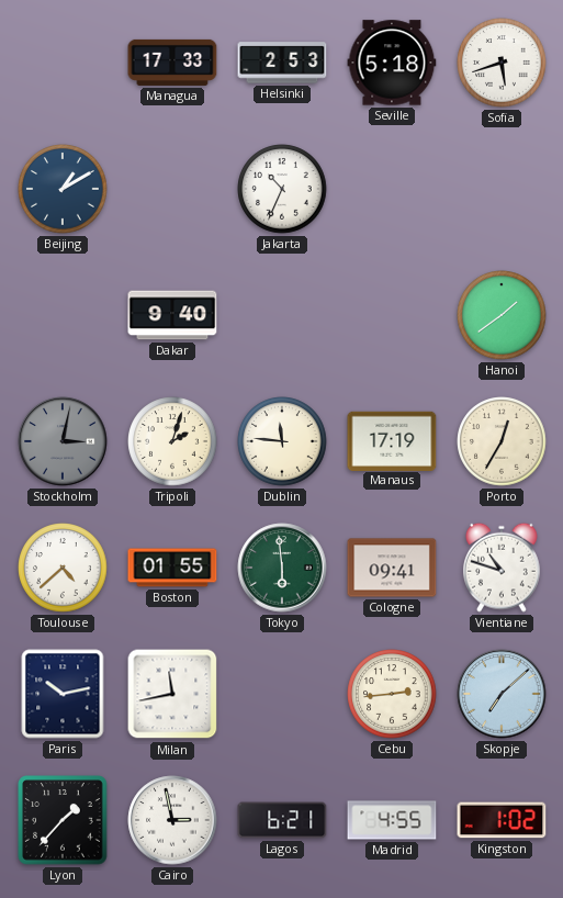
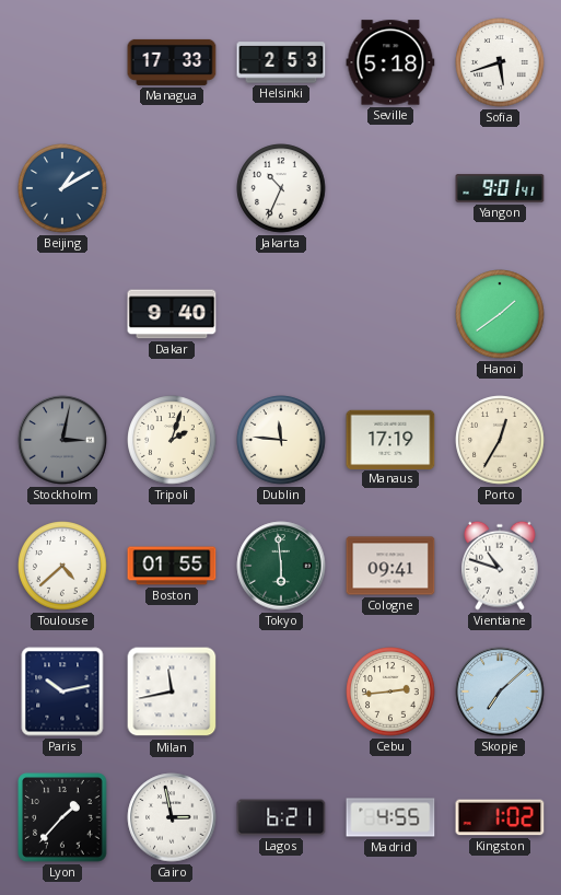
Yangon: none -> 9:01
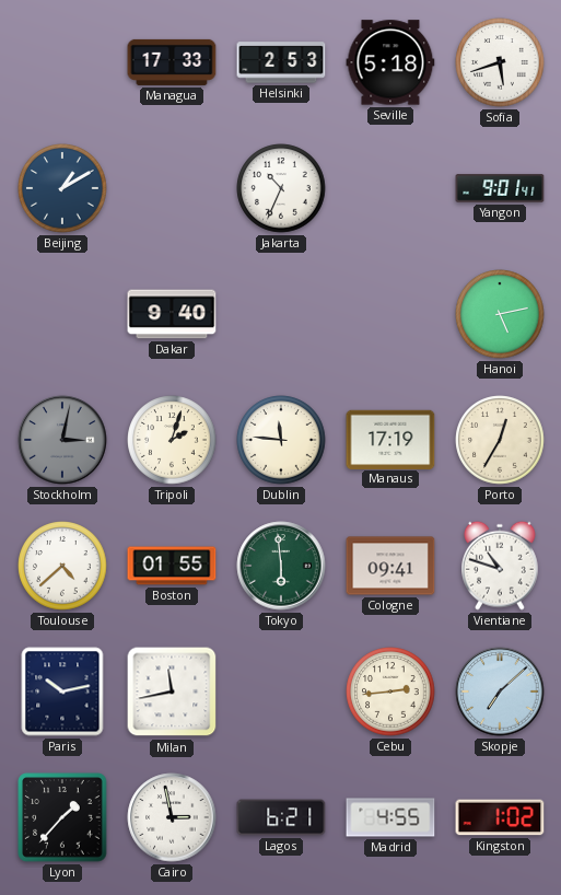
Hanoi: 1:39 -> 5:13
